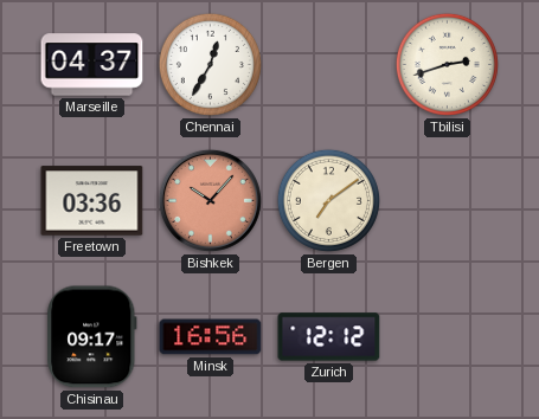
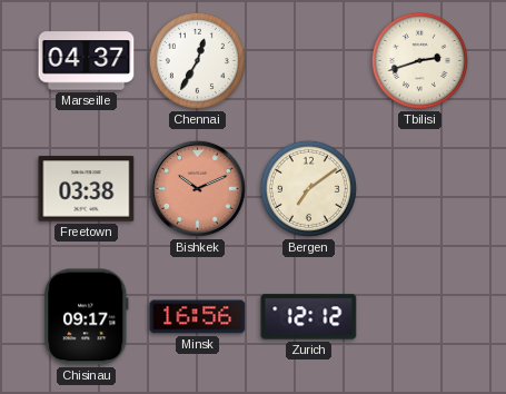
Freetown: 03:36 -> 03:38
Bishkek: 10:07 -> 10:11
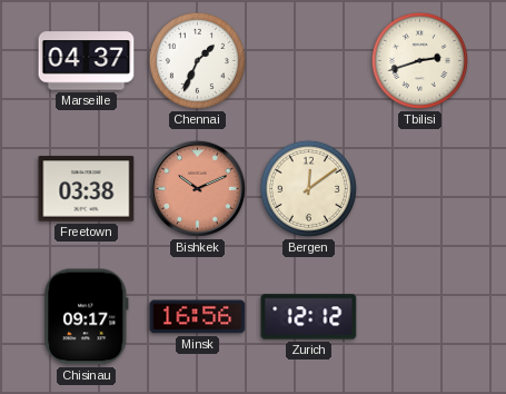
Chennai: 12:35 -> 1:34
Bergen: 7:09 -> 12:09
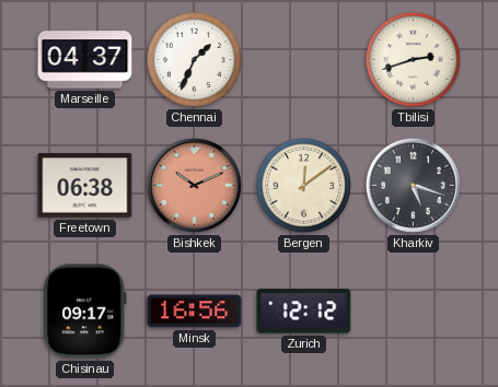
Freetown: 03:38 -> 06:38
Kharkiv: none -> 5:18
